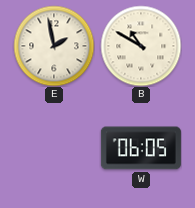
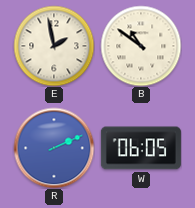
B: 10:50 -> 10:51
R: none -> 2:11
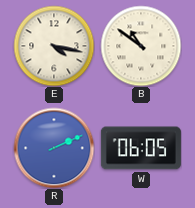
E: 1:58 -> 4:17
